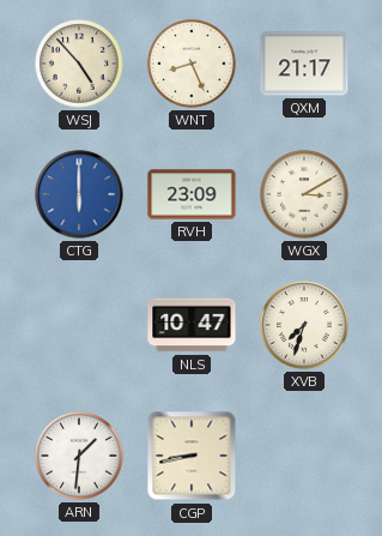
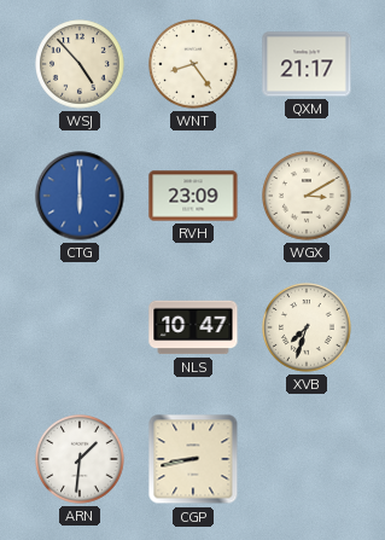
WNT: 8:26 -> 8:24
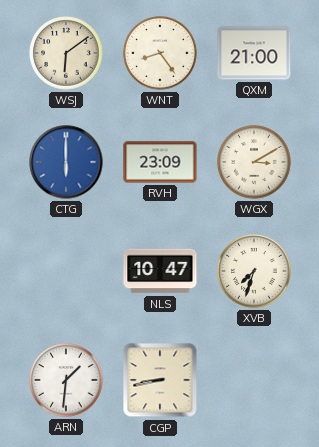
WSJ: 4:53 -> 6:09
QXM: 21:17 -> 21:00
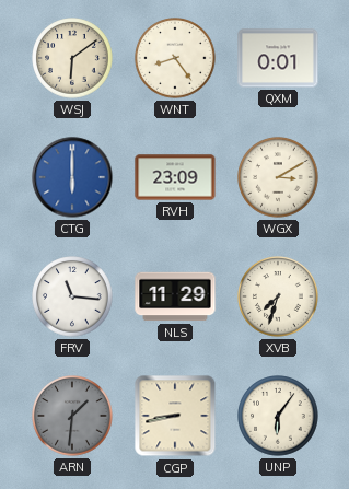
QXM: 21:00 -> 0:01
FRV: none -> 11:16
NLS: 10:47 -> 11:29
ARN dial: white -> grey
UNP: none -> 6:06
